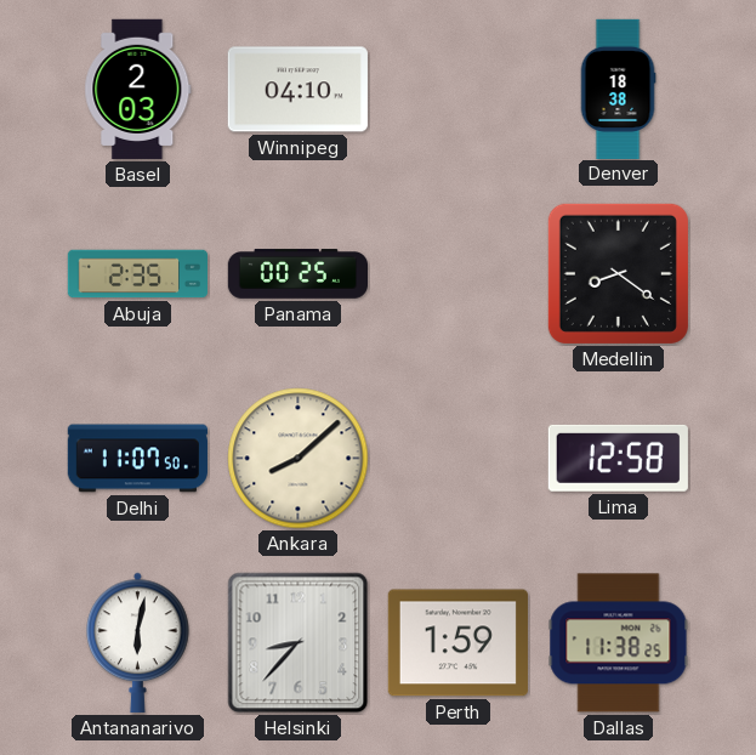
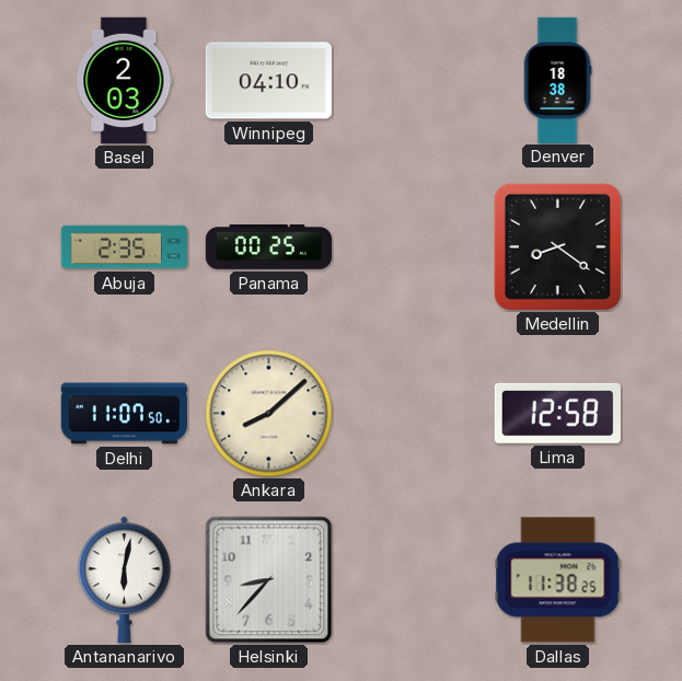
Perth: 1:59 -> none
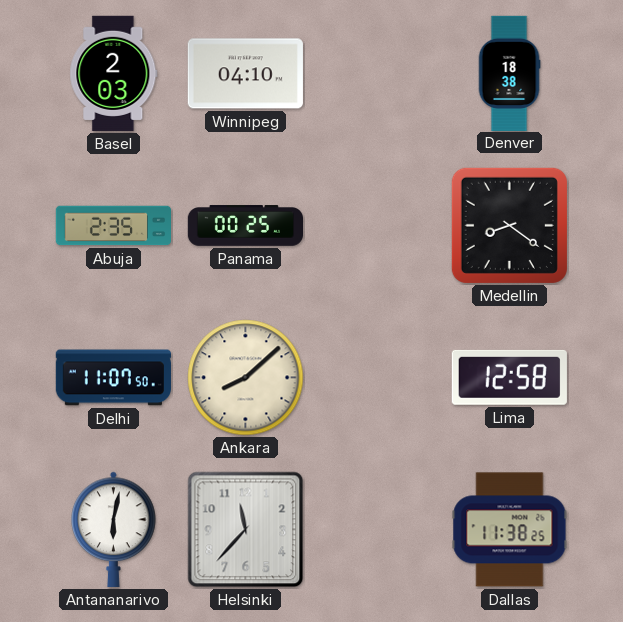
Helsinki: 8:37 -> 11:37
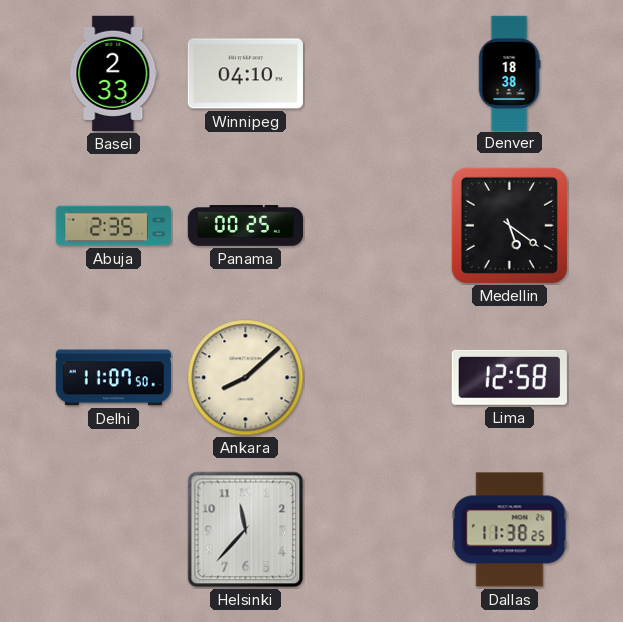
Basel: 2:03 -> 2:33
Medellin: 8:21 -> 5:21
Antananarivo: 6:02 -> none
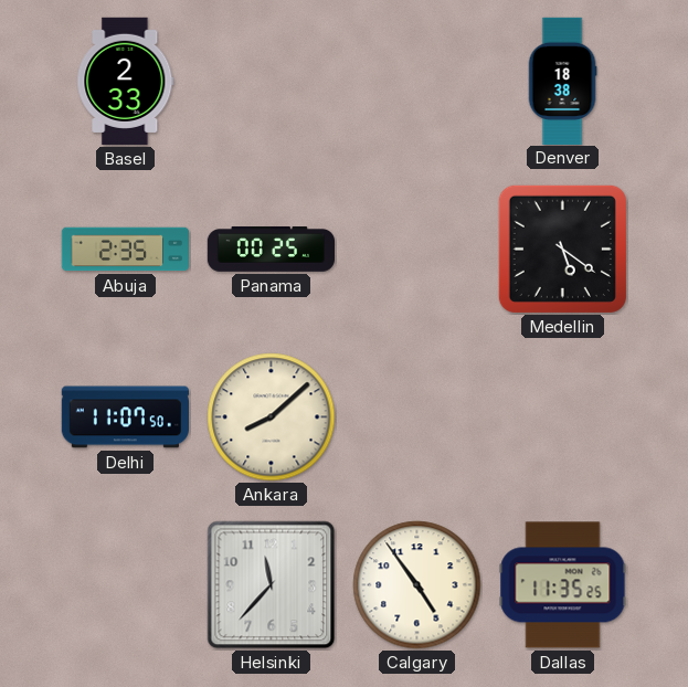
Winnipeg: 04:10 -> none
Lima: 12:58 -> none
Calgary: none -> 4:54
Dallas: 11:38 -> 11:35
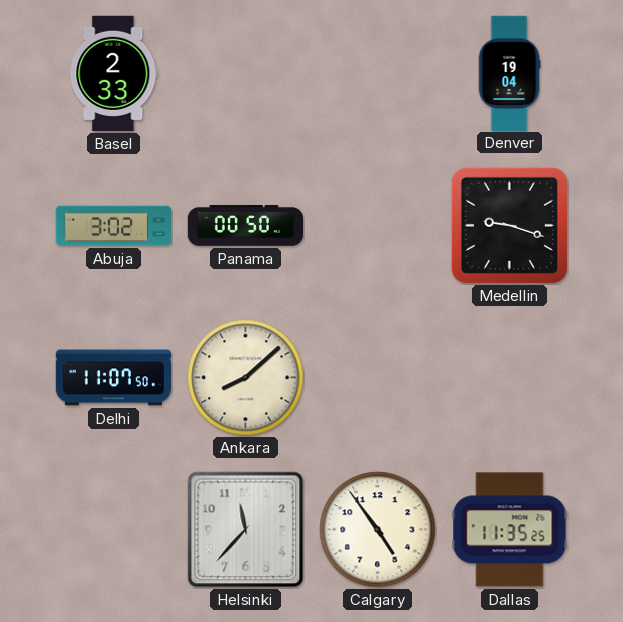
Denver: 18:38 -> 19:04
Abuja: 2:35 -> 3:02
Panama: 00:25 -> 00:50
Medellin: 5:21 -> 9:18
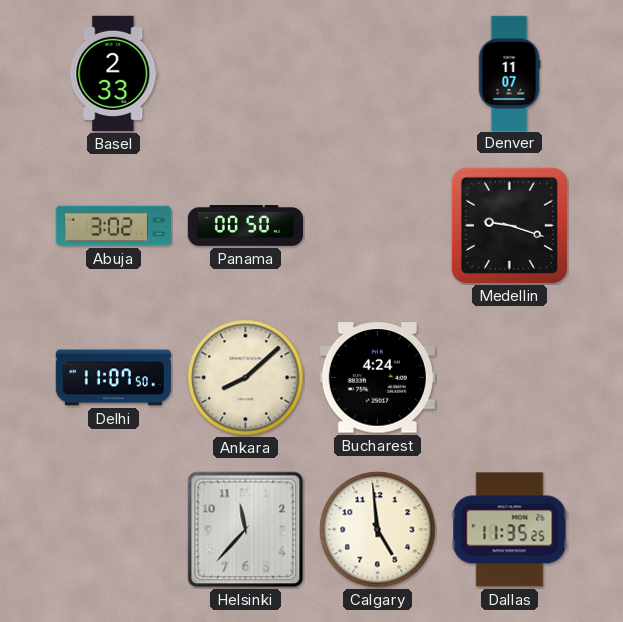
Denver: 19:04 -> 11:07
Bucharest: none -> 4:24
Calgary: 4:54 -> 4:59
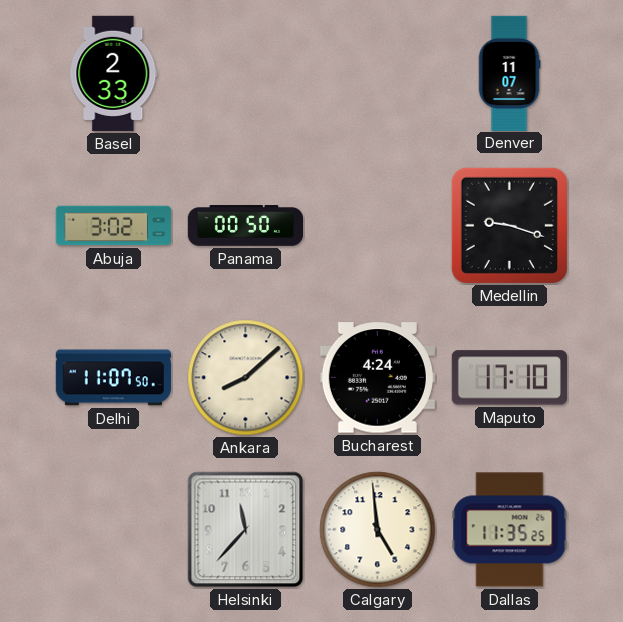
Maputo: none -> 17:10
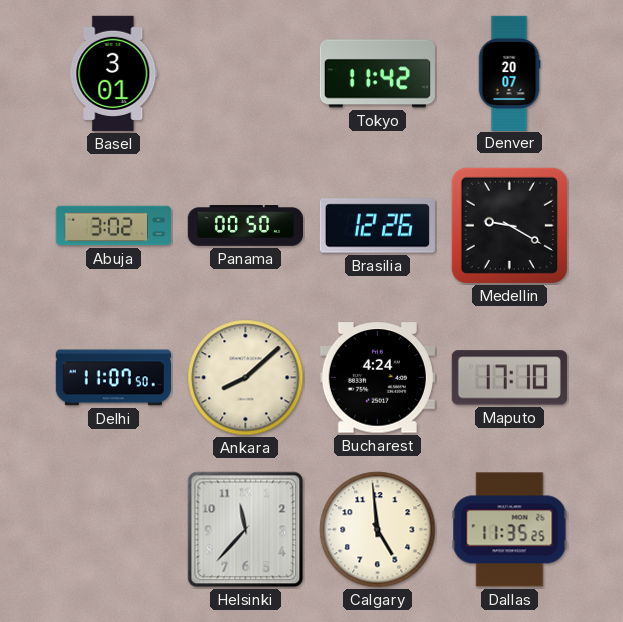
Basel: 2:33 -> 3:01
Tokyo: none -> 11:42
Denver: 11:07 -> 20:07
Brasilia: none -> 12:26
Medellin: 9:18 -> 9:20
